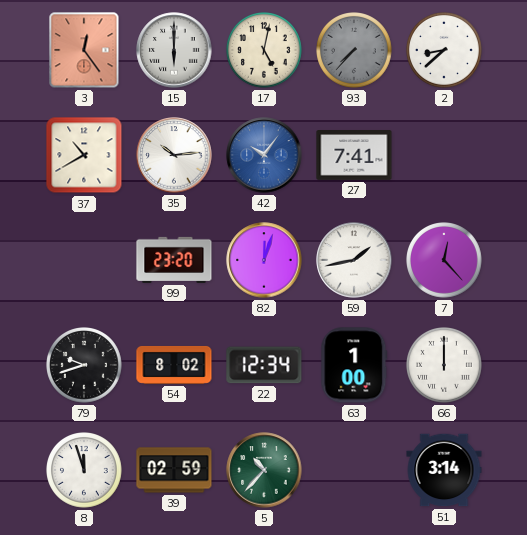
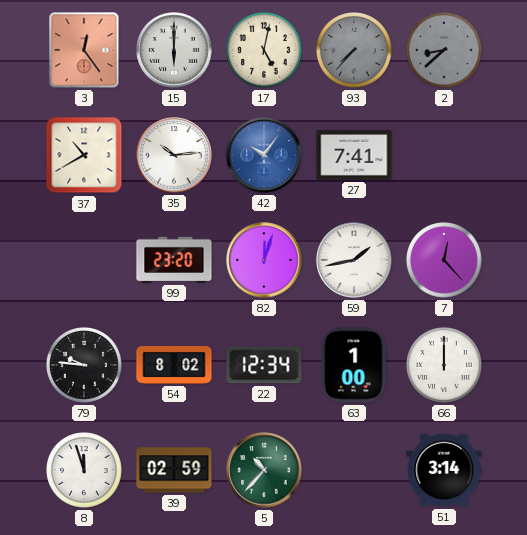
2 dial: white -> grey
79: 9:42 -> 9:46
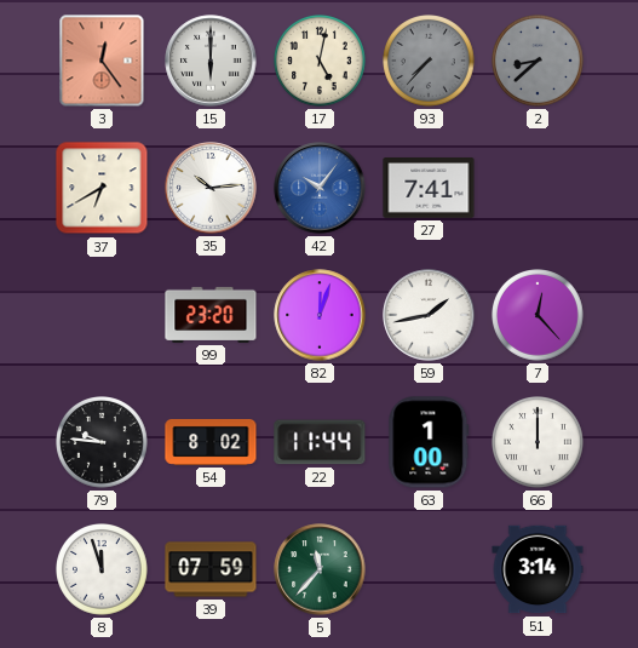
37: 10:40 -> 6:40
22: 12:34 -> 11:44
39: 02:59 -> 07:59
5: 10:37 -> 11:37
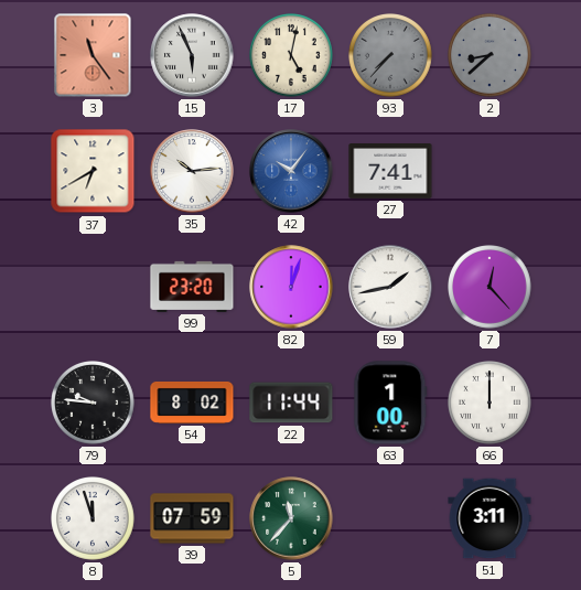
3: 12:24 -> 11:24
15: 6:00 -> 5:56
51: 3:14 -> 3:11
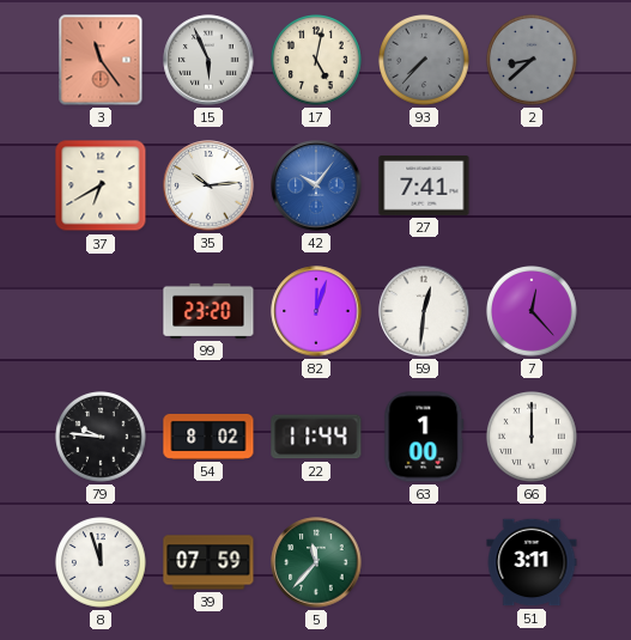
59: 1:43 -> 12:31
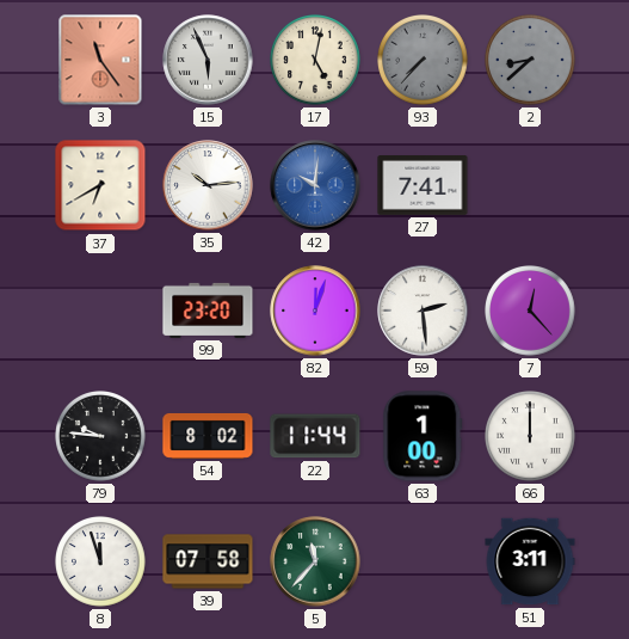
42: 10:06 -> 10:01
59: 12:31 -> 2:29
39: 07:59 -> 07:58
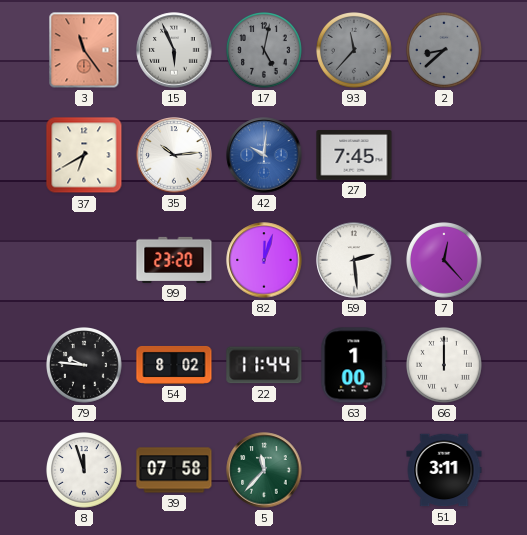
17 dial: cream -> grey
93: 7:37 -> 11:37
27: 7:41 -> 7:45
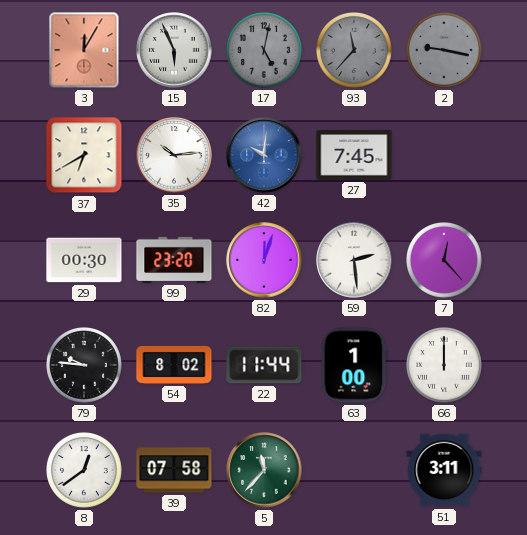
3: 11:24 -> 12:05
2: 8:38 -> 9:17
29: none -> 00:30
8: 11:57 -> 12:39
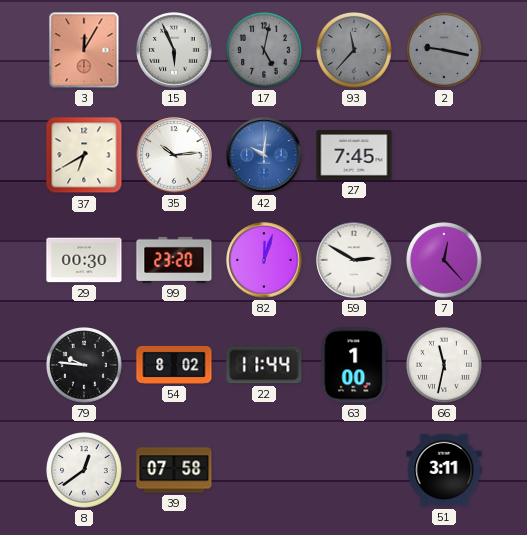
59: 2:29 -> 2:50
66: 12:00 -> 11:32
5: 11:37 -> none
